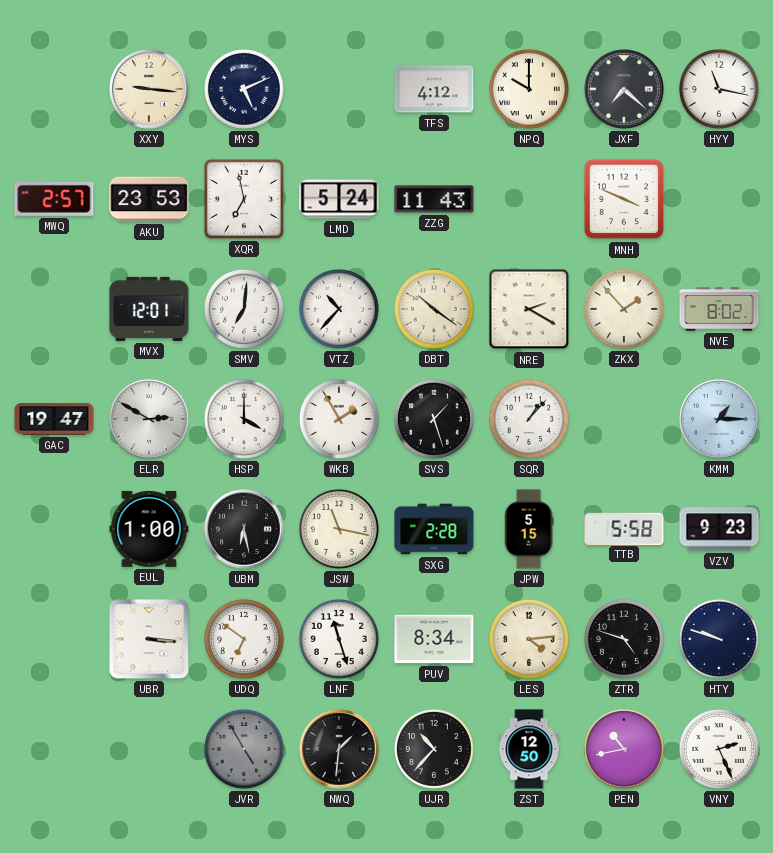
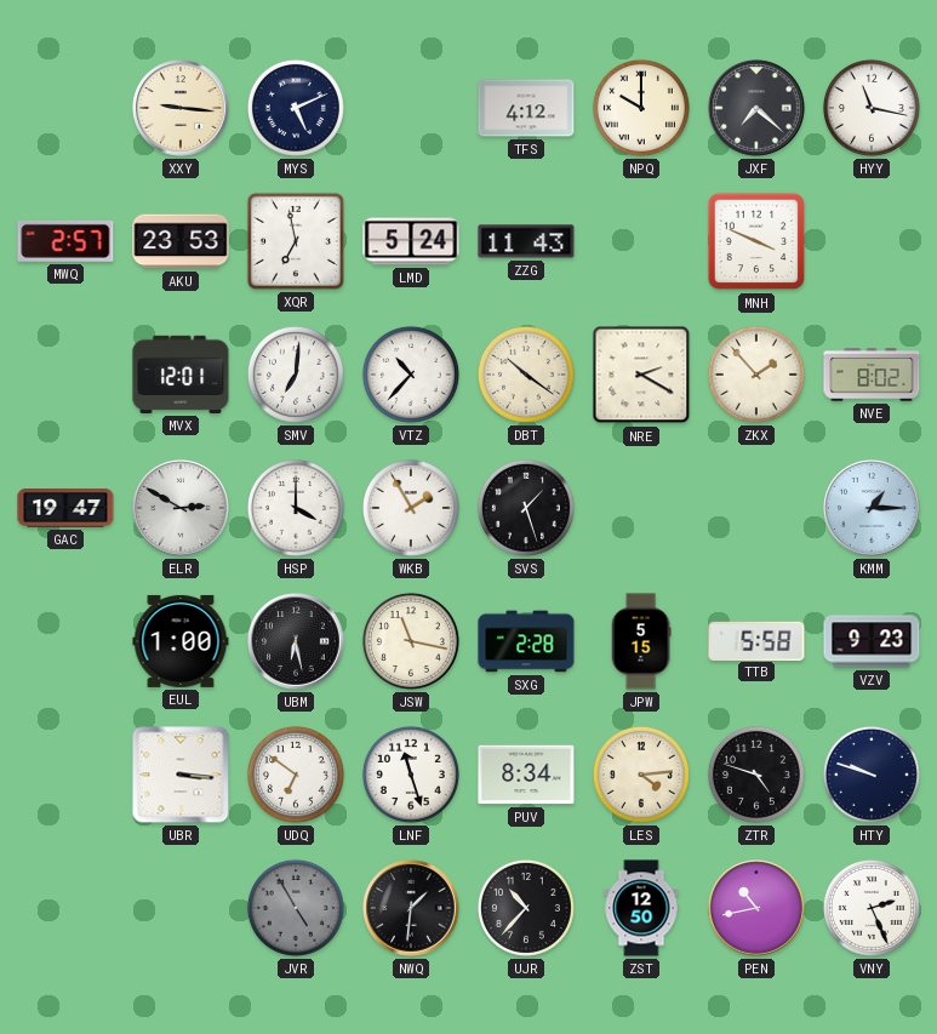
SQR: 1:07 -> none
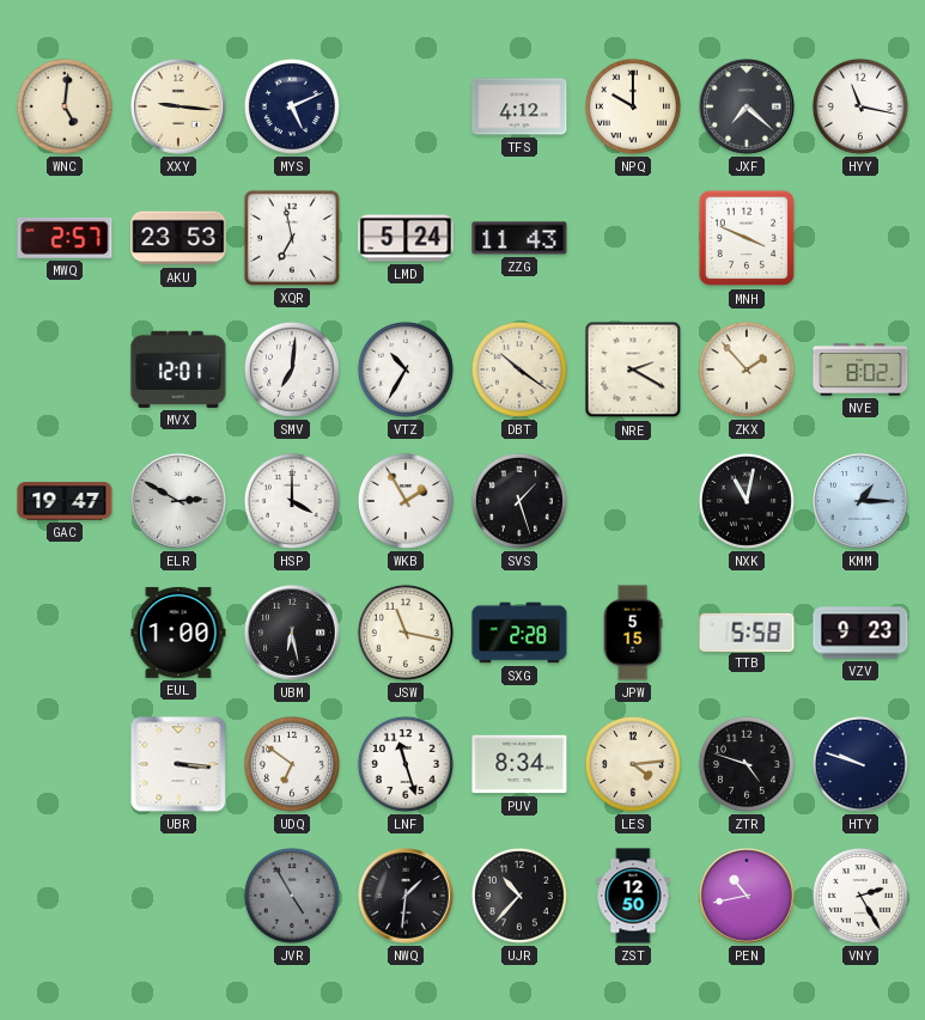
WNC: none -> 5:01
VTZ: 10:37 -> 10:35
NXK: none -> 11:02
VNY: 2:26 -> 2:25
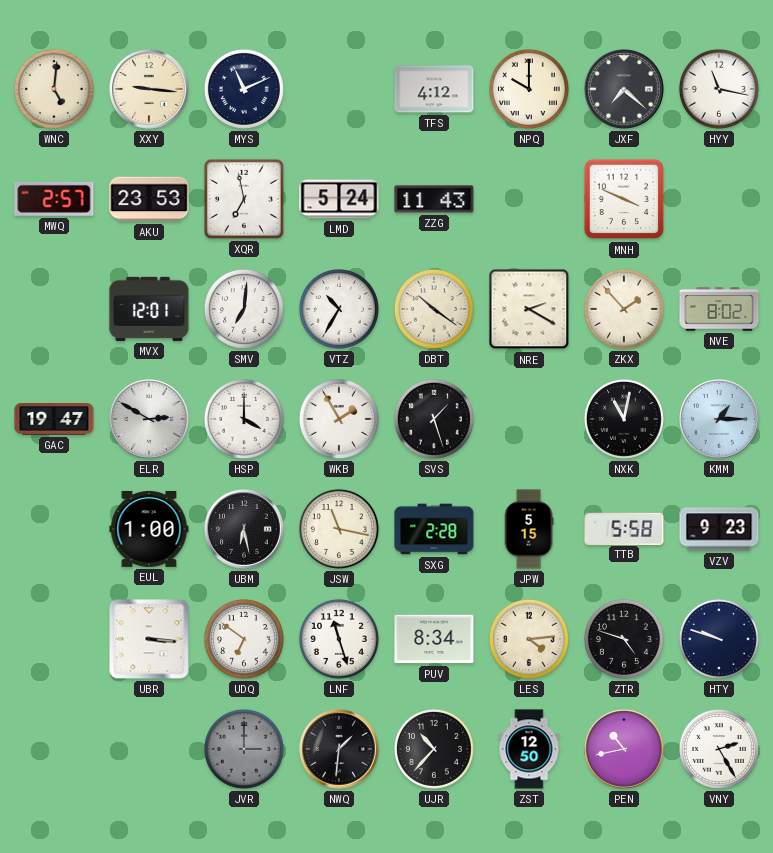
MYS: 5:11 -> 11:11
JVR: 4:55 -> 3:00
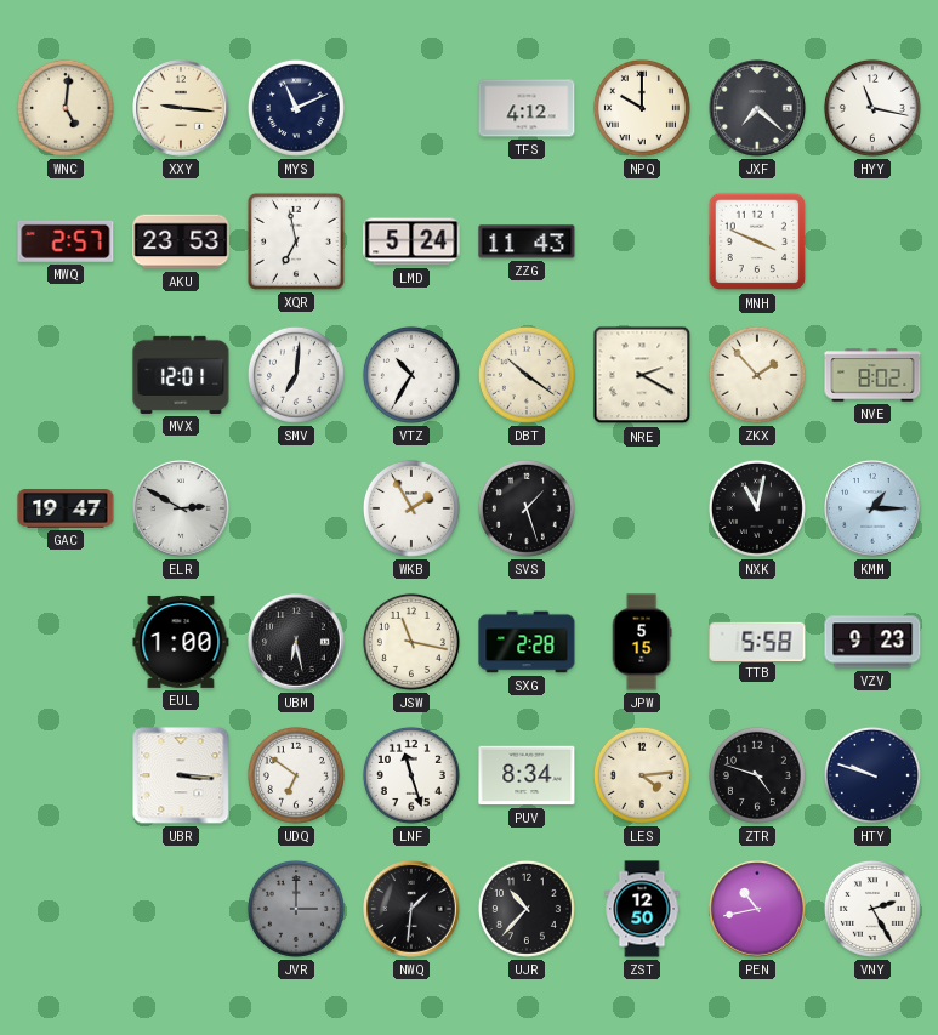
HSP: 4:00 -> none
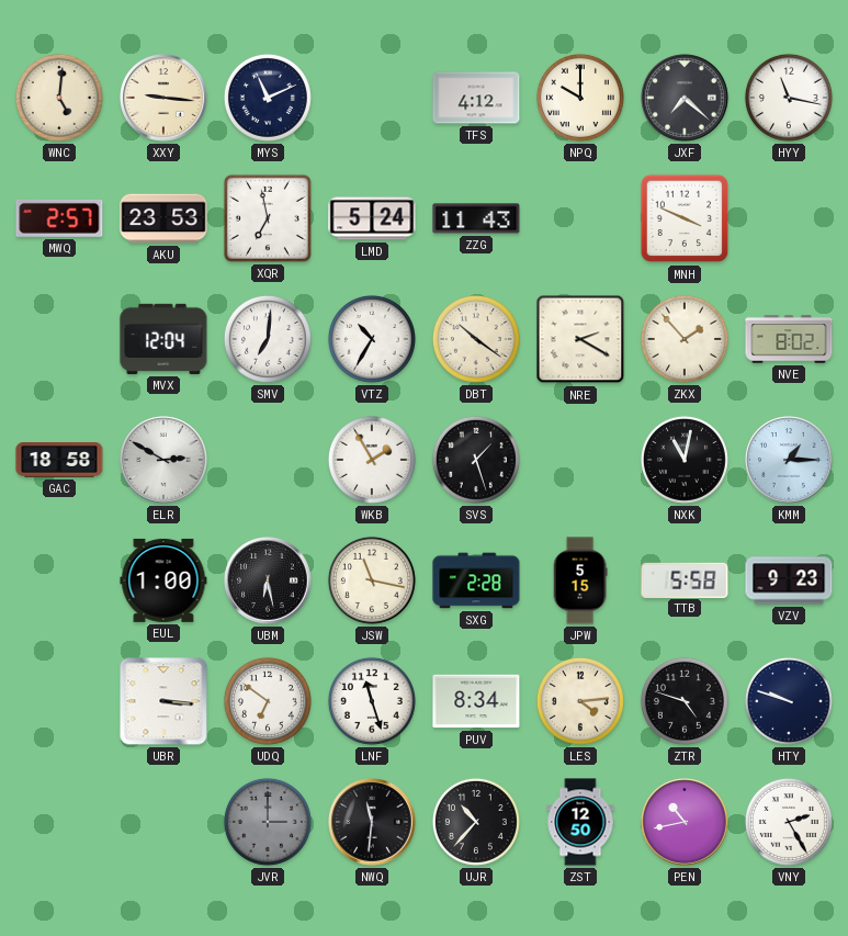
MVX: 12:01 -> 12:04
GAC: 19:47 -> 18:58
NWQ: 1:31 -> 11:31
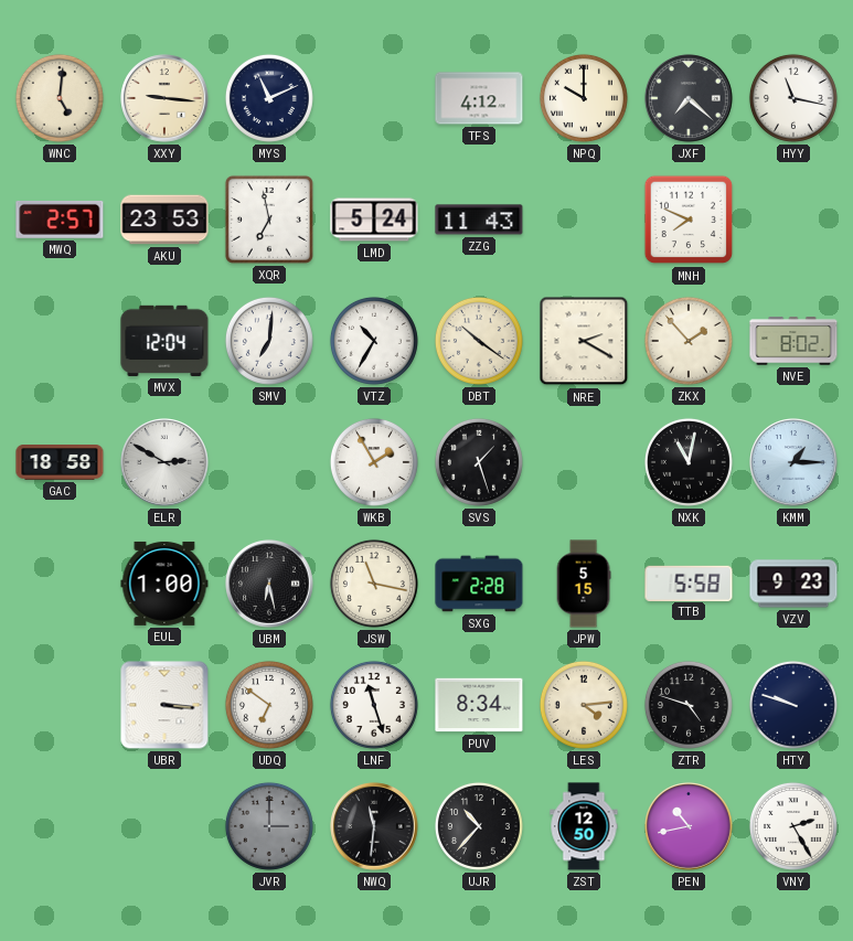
MNH: 3:49 -> 7:49
